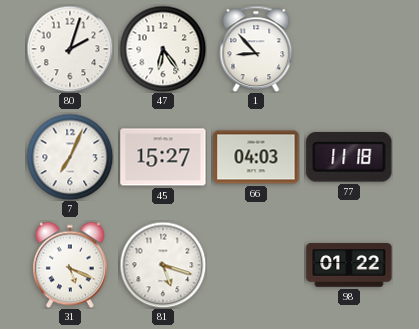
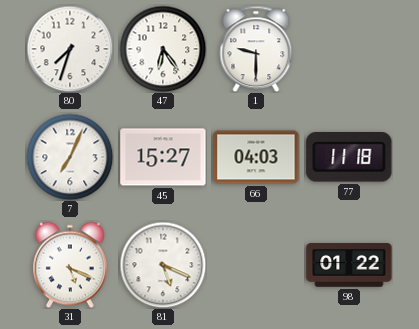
80: 2:03 -> 7:33
1: 8:53 -> 9:30
81: 5:18 -> 5:19
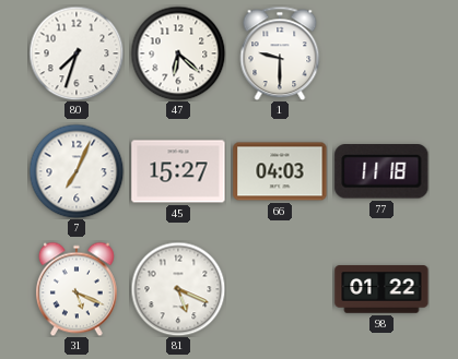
47: 6:24 -> 6:22
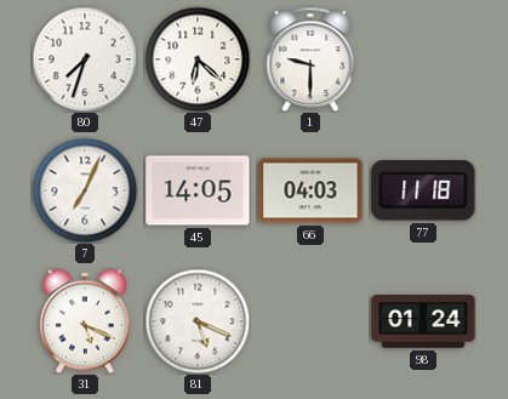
45: 15:27 -> 14:05
98: 01:22 -> 01:24
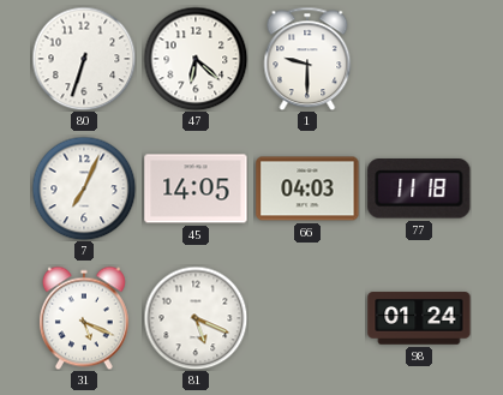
80: 7:33 -> 6:33
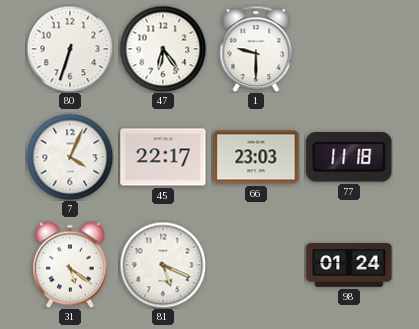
47: 6:22 -> 6:24
7: 7:04 -> 4:04
45: 14:05 -> 22:17
66: 04:03 -> 23:03
31: 5:19 -> 5:21
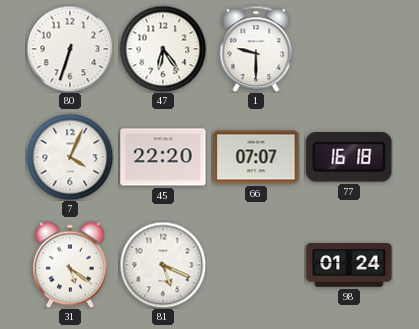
45: 22:17 -> 22:20
66: 23:03 -> 07:07
77: 11:18 -> 16:18
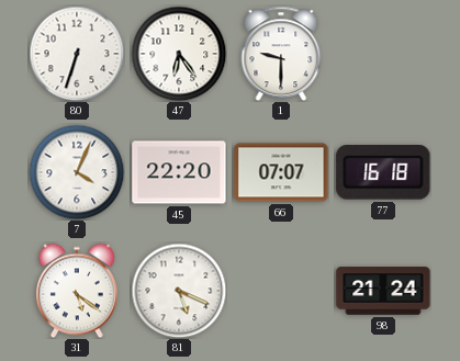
98: 01:24 -> 21:24
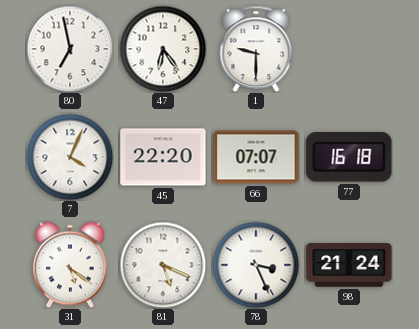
80: 6:33 -> 6:58
78: none -> 3:26
